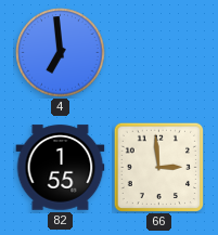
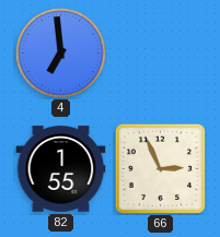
66: 2:59 -> 2:56
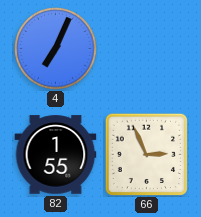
4: 6:59 -> 7:04
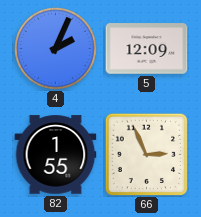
4: 7:04 -> 2:04
5: none -> 12:09
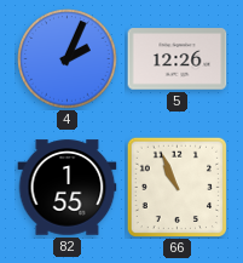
5: 12:09 -> 12:26
66: 2:56 -> 10:56
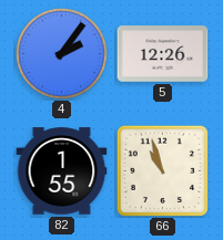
4: 2:04 -> 2:06
66: 10:56 -> 10:57
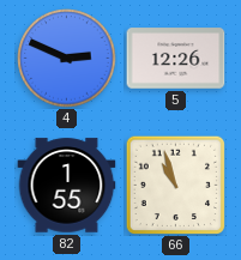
4: 2:06 -> 2:49
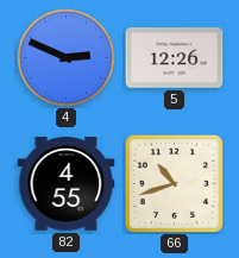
82: 1:55 -> 4:55
66: 10:57 -> 10:42
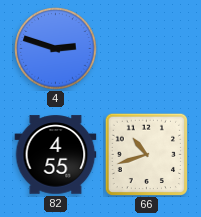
4: 2:49 -> 2:48
5: 12:26 -> none
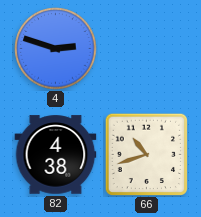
82: 4:55 -> 4:38
